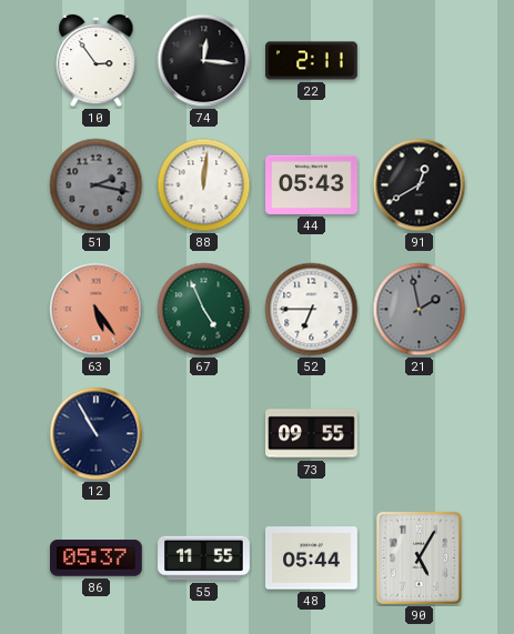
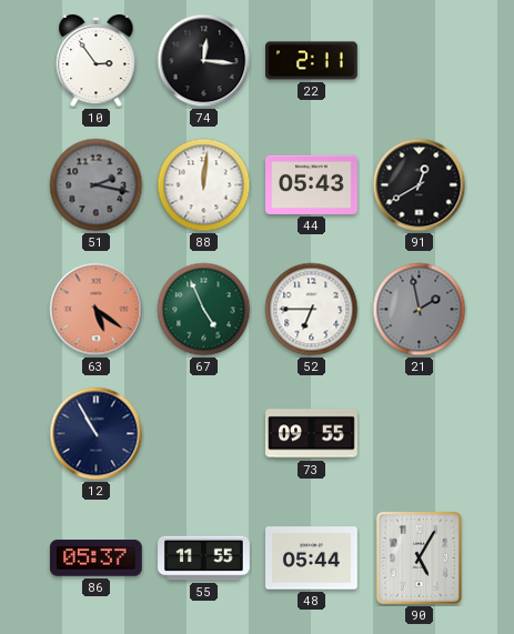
63: 5:24 -> 5:21
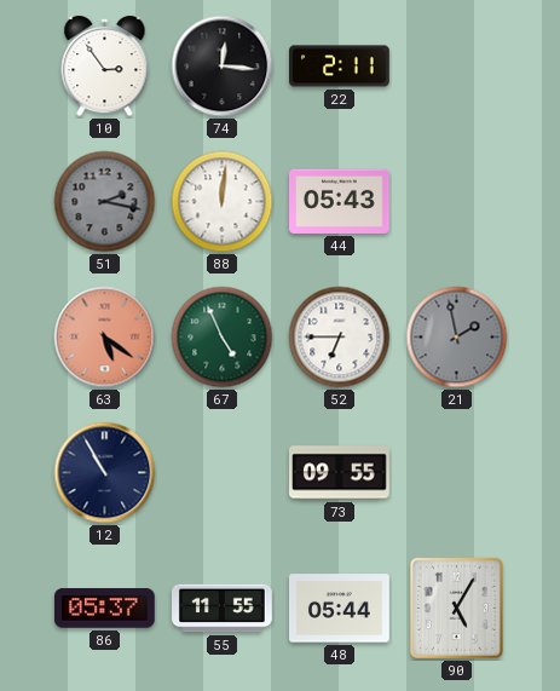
91: 12:40 -> none
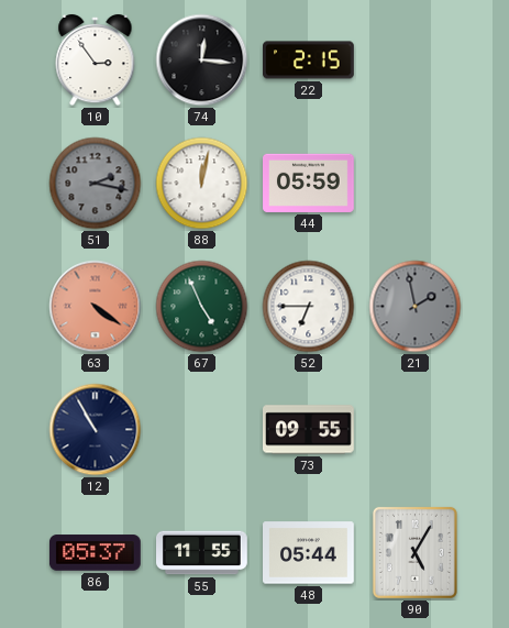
22: 2:11 -> 2:15
88: 12:01 -> 12:02
44: 05:43 -> 05:59
63: 5:21 -> 4:21
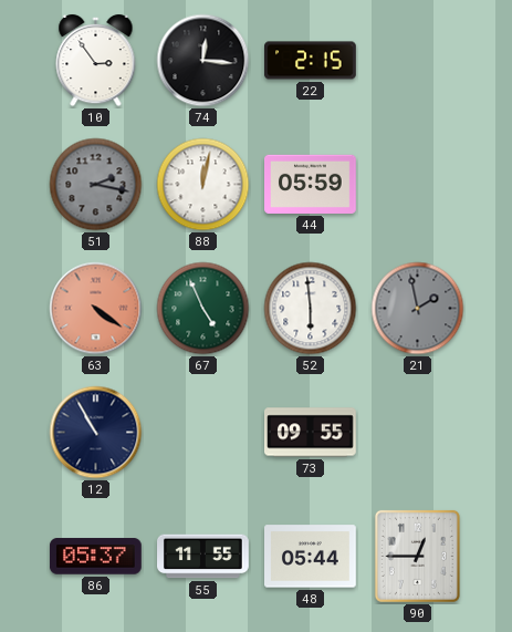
52: 6:45 -> 5:59
90: 5:05 -> 12:45
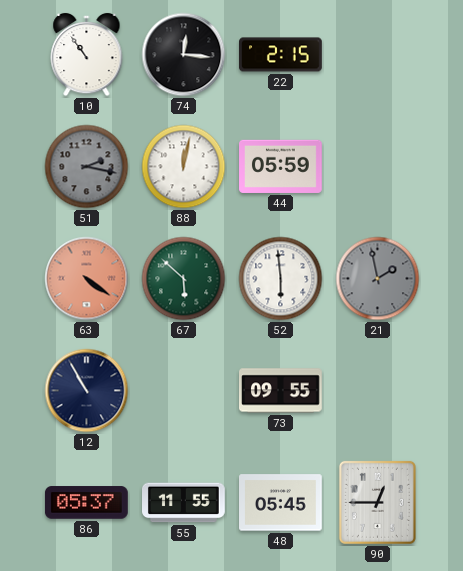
10: 2:54 -> 10:54
67: 4:56 -> 5:52
48: 05:44 -> 05:45
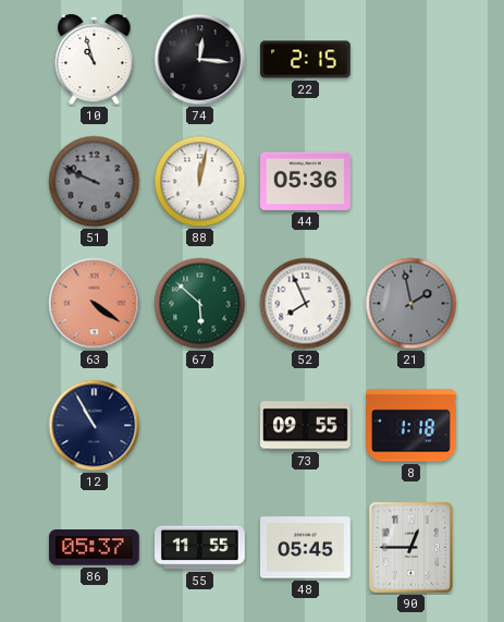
10: 10:54 -> 10:57
51: 2:17 -> 9:49
44: 05:59 -> 05:36
52: 5:59 -> 7:56
8: none -> 1:18
